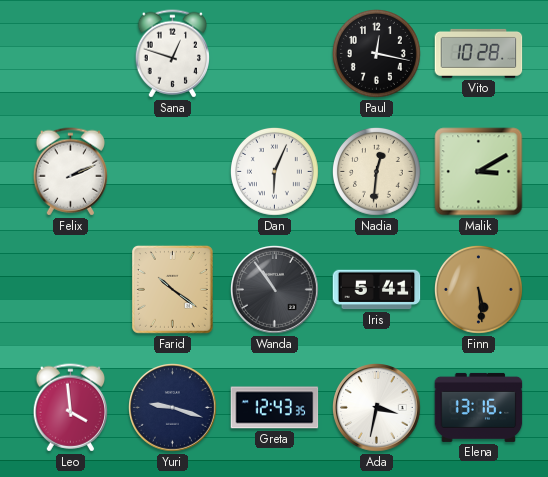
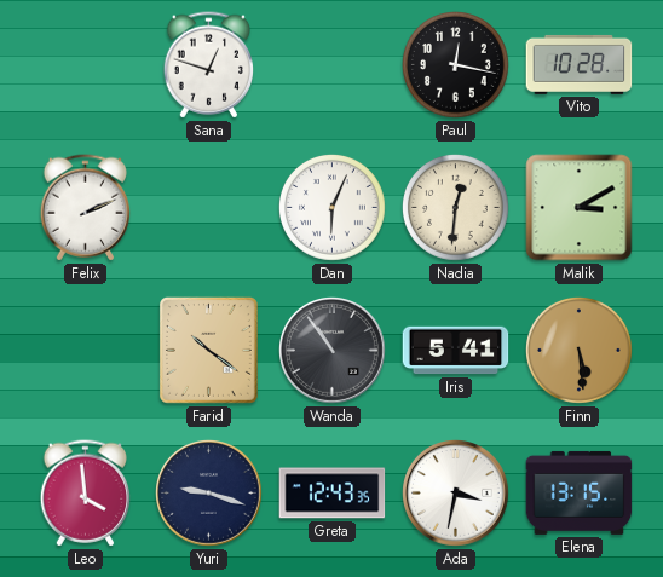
Elena: 13:16 -> 13:15
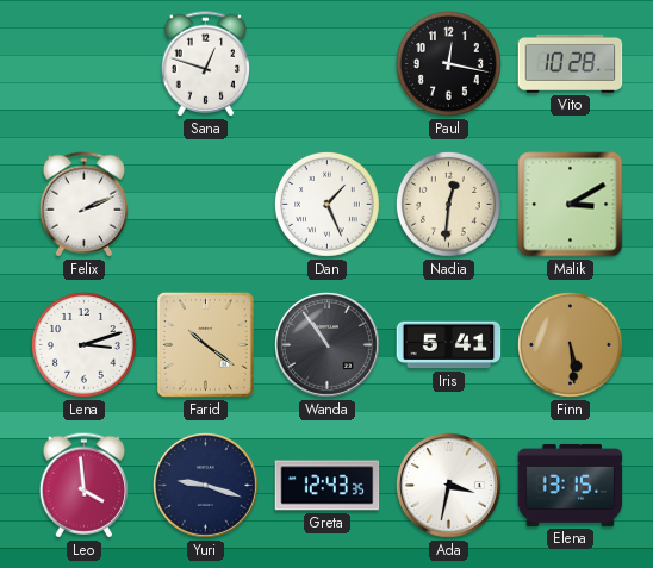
Dan: 6:04 -> 1:26
Lena: none -> 3:12
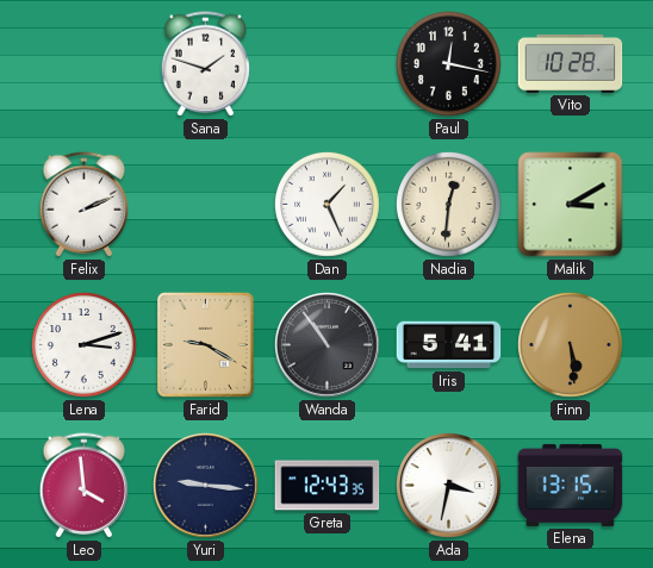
Sana: 12:48 -> 1:48
Farid: 10:21 -> 9:20
Yuri: 9:18 -> 9:16
